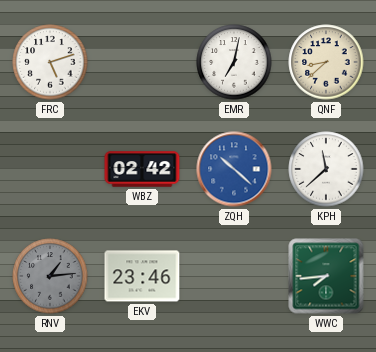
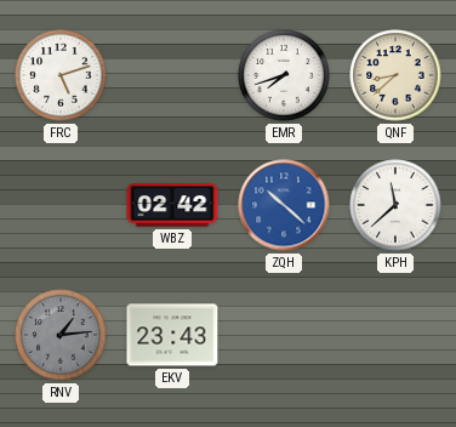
EMR: 7:02 -> 7:42
EKV: 23:46 -> 23:43
WWC: 7:44 -> none
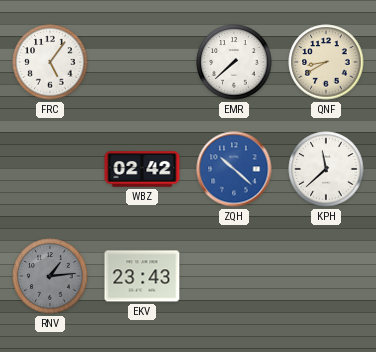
FRC: 5:12 -> 5:06
EMR: 7:42 -> 7:38
QNF: 8:38 -> 8:40
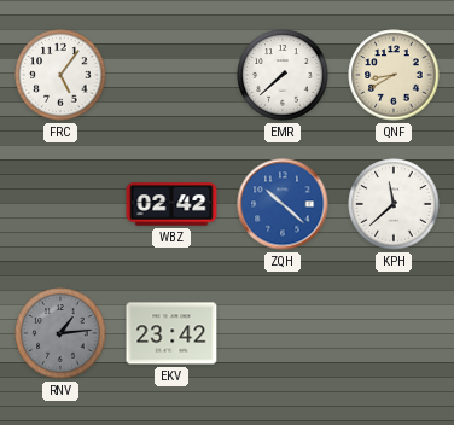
EKV: 23:43 -> 23:42
